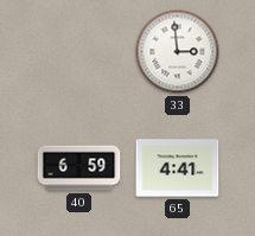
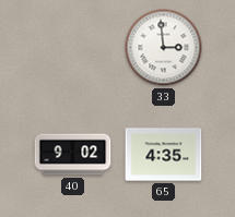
40: 6:59 -> 9:02
65: 4:41 -> 4:35
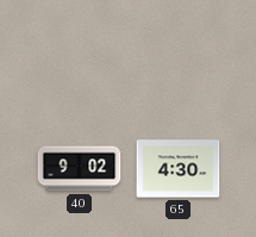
33: 2:59 -> none
65: 4:35 -> 4:30
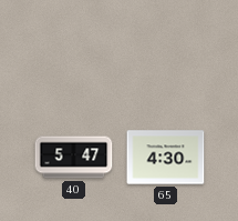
40: 9:02 -> 5:47
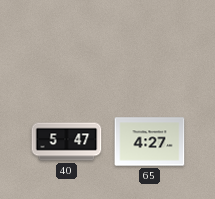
65: 4:30 -> 4:27
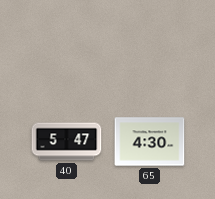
65: 4:27 -> 4:30
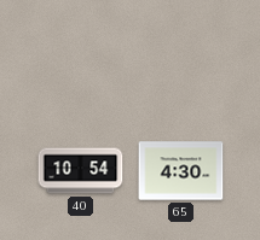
40: 5:47 -> 10:54
